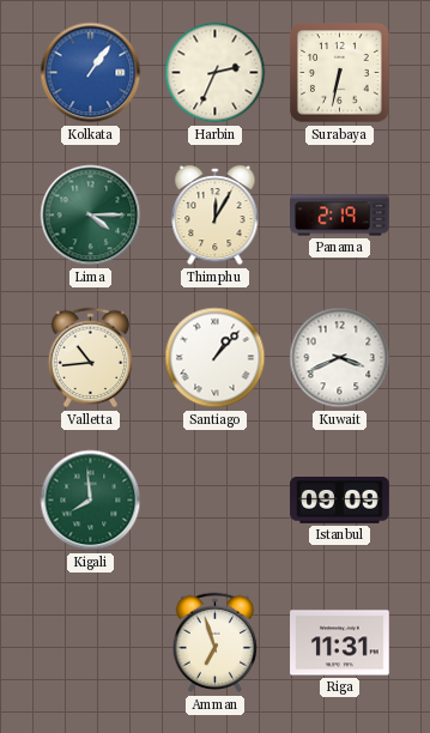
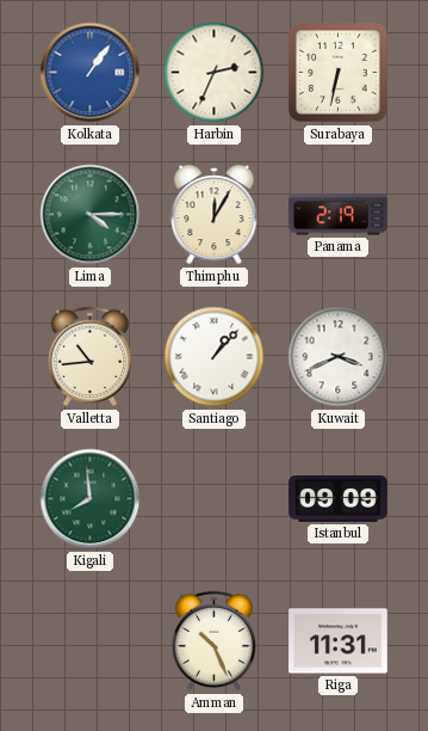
Amman: 6:57 -> 10:26
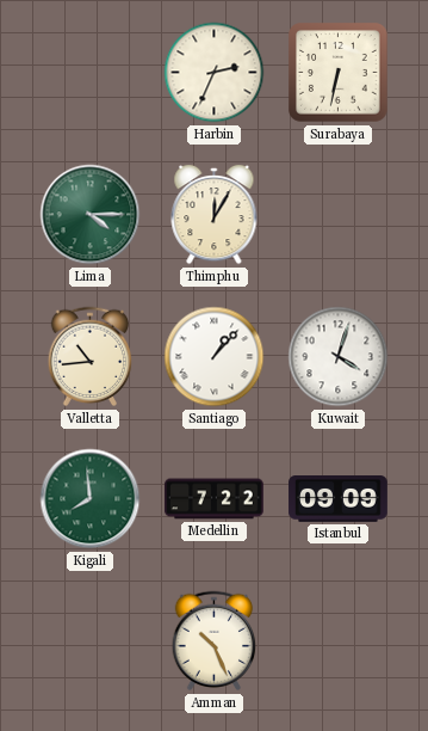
Kolkata: 1:06 -> none
Panama: 2:19 -> none
Kuwait: 3:41 -> 4:03
Medellin: none -> 7:22
Riga: 11:31 -> none
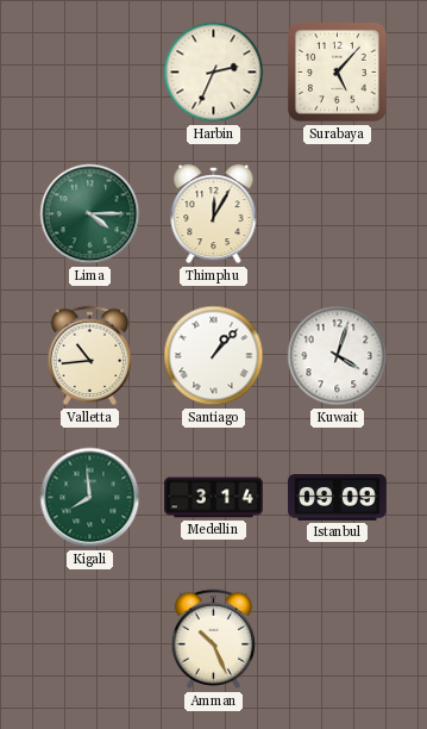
Surabaya: 6:32 -> 5:07
Medellin: 7:22 -> 3:14
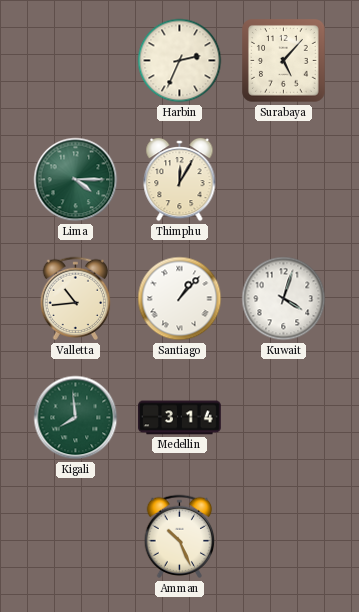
Istanbul: 09:09 -> none
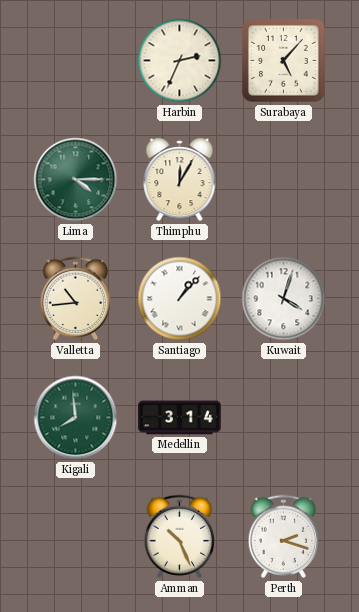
Perth: none -> 2:18
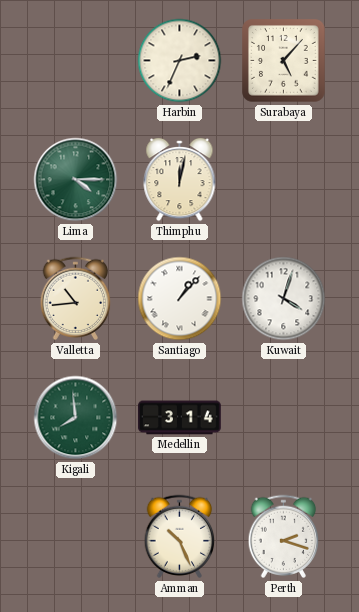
Thimphu: 12:05 -> 12:02
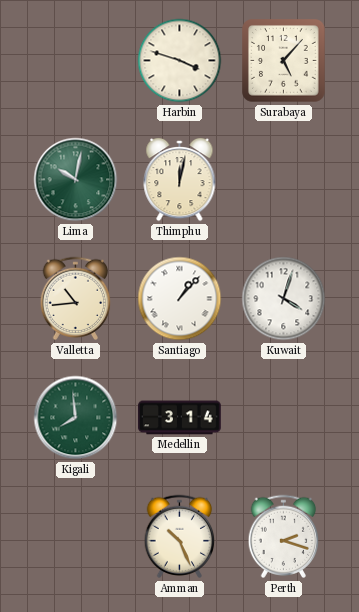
Harbin: 2:34 -> 3:48
Lima: 4:15 -> 10:02
